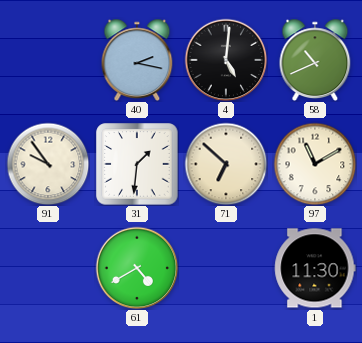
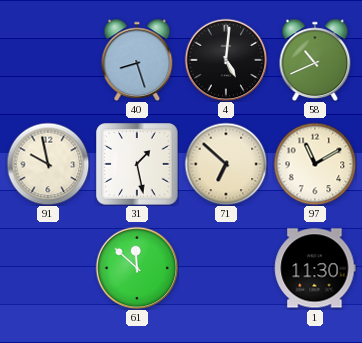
40: 2:17 -> 8:27
91: 9:54 -> 9:58
31: 1:31 -> 1:28
61: 4:40 -> 11:52
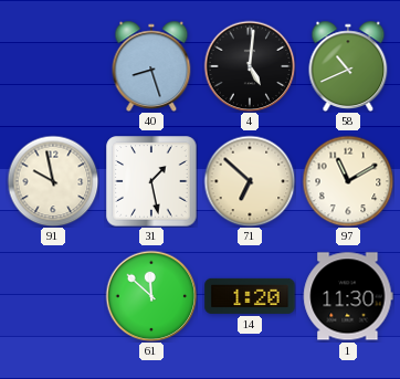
14: none -> 1:20
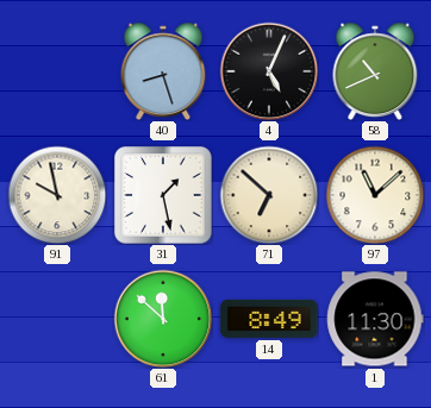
4: 5:01 -> 5:04
97: 11:10 -> 11:08
14: 1:20 -> 8:49
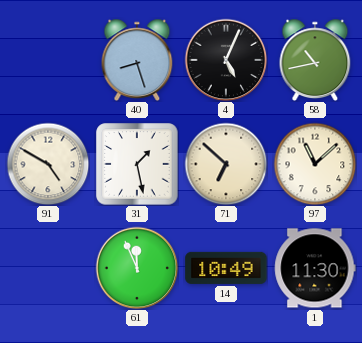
58: 10:41 -> 10:43
91: 9:58 -> 4:50
61: 11:52 -> 11:56
14: 8:49 -> 10:49
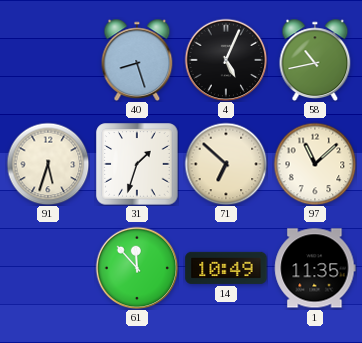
91: 4:50 -> 5:33
31: 1:28 -> 1:33
61: 11:56 -> 11:53
1: 11:30 -> 11:35
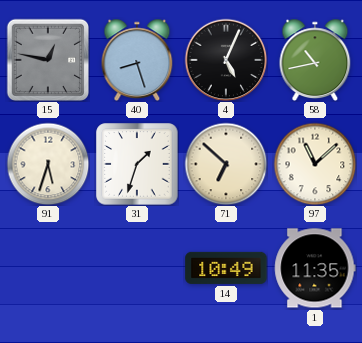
15: none -> 12:47
61: 11:53 -> none
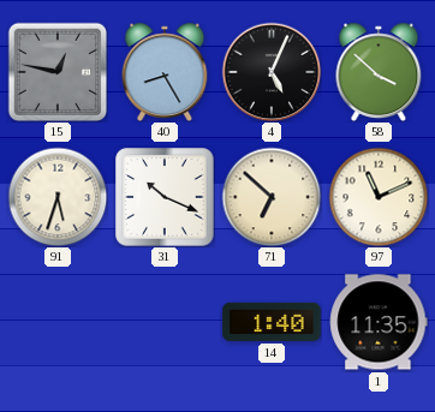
40: 8:27 -> 8:25
58: 10:43 -> 3:52
31: 1:33 -> 10:19
97: 11:08 -> 11:11
14: 10:49 -> 1:40
